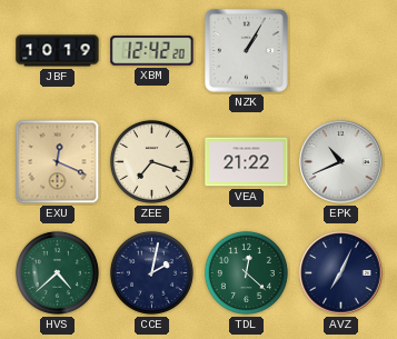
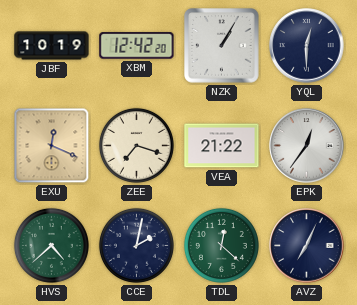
YQL: none -> 12:30
EPK: 10:41 -> 12:36
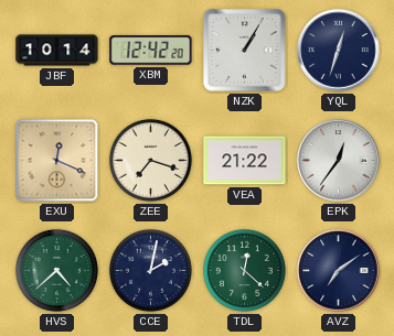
JBF: 10:19 -> 10:14
YQL: 12:30 -> 12:33
AVZ: 7:04 -> 7:09
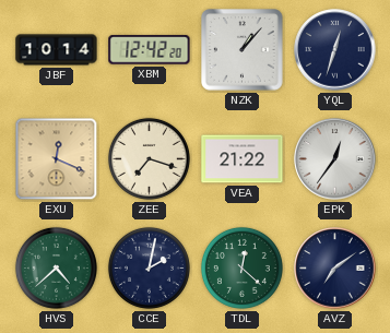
NZK: 1:05 -> 1:07
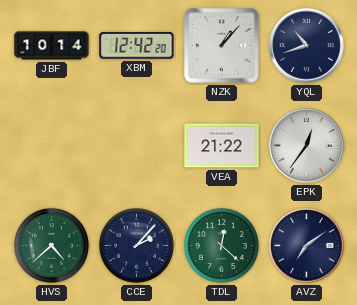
YQL: 12:33 -> 10:42
EXU: 12:19 -> none
ZEE: 7:18 -> none
CCE: 2:02 -> 2:07
